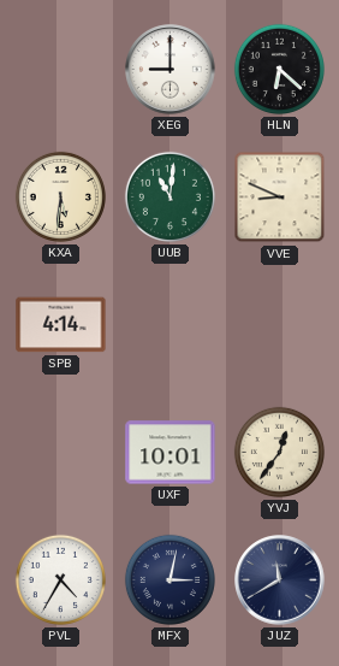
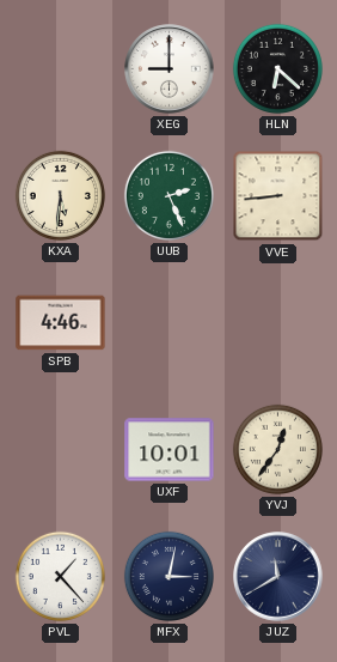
UUB: 11:01 -> 2:26
VVE: 8:49 -> 8:44
SPB: 4:14 -> 4:46
PVL: 4:35 -> 1:23
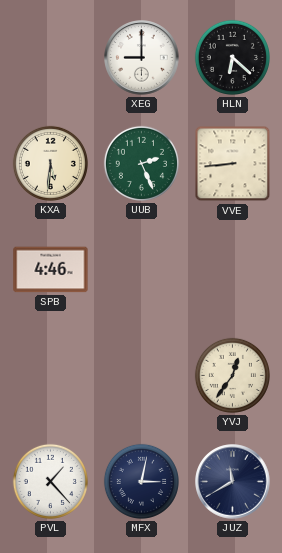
UXF: 10:01 -> none
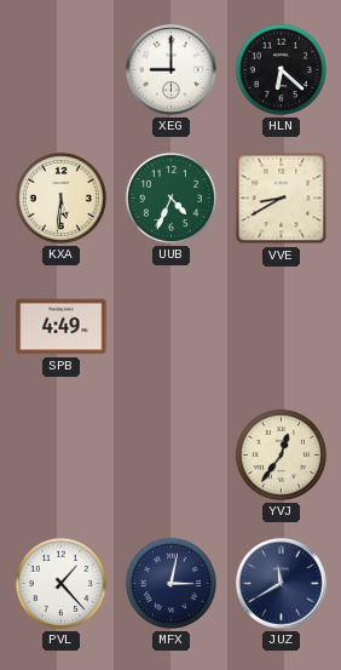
UUB: 2:26 -> 4:34
VVE: 8:44 -> 8:40
SPB: 4:46 -> 4:49
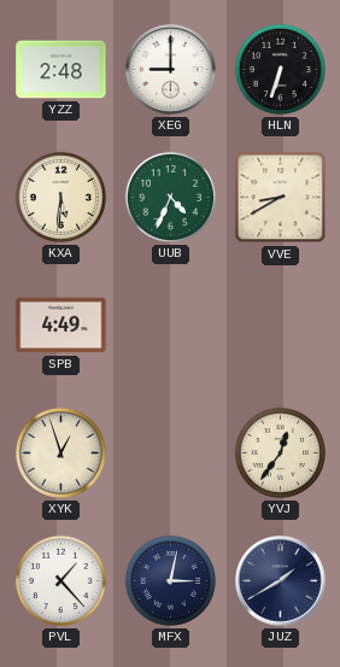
YZZ: none -> 2:48
HLN: 6:22 -> 6:33
XYK: none -> 12:57
JUZ: 11:40 -> 1:40
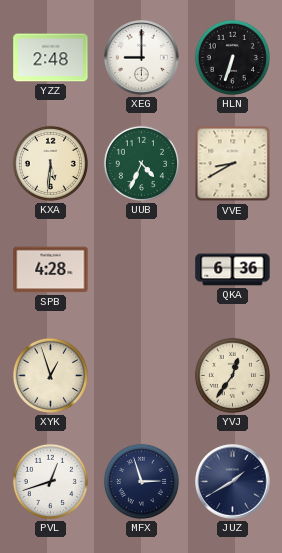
SPB: 4:49 -> 4:28
QKA: none -> 6:36
PVL: 1:23 -> 12:42
MFX: 3:02 -> 2:57
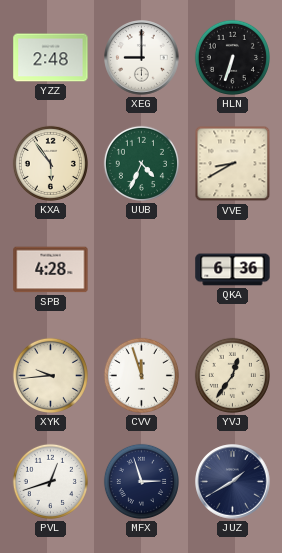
KXA: 5:31 -> 5:54
XYK: 12:57 -> 9:44
CVV: none -> 11:57
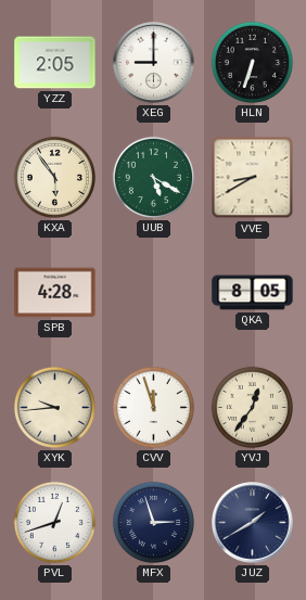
YZZ: 2:48 -> 2:05
UUB: 4:34 -> 5:20
QKA: 6:36 -> 8:05
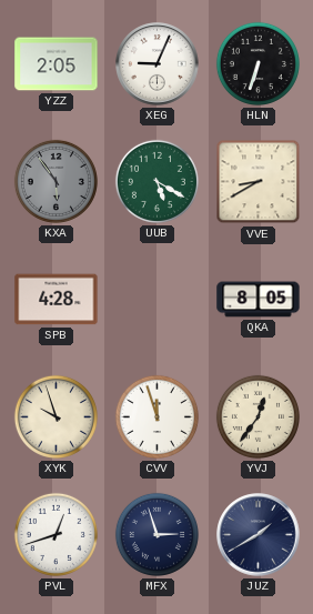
XEG: 9:00 -> 9:04
KXA dial: cream -> grey
XYK: 9:44 -> 9:57
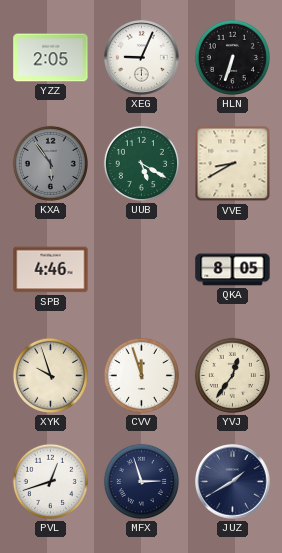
SPB: 4:28 -> 4:46
